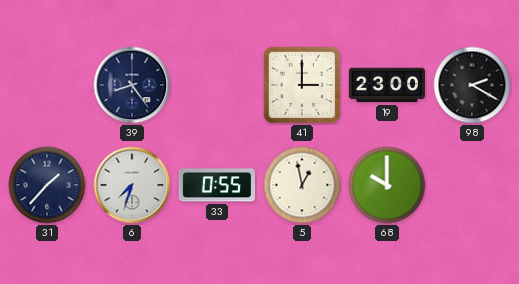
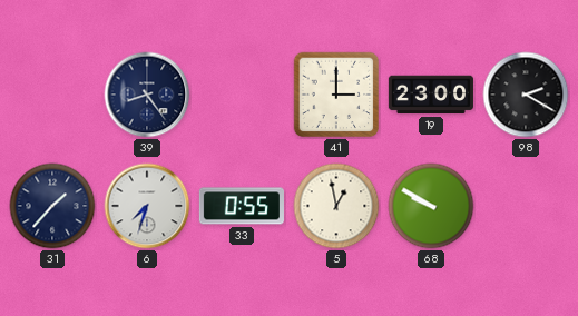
68: 10:00 -> 9:50
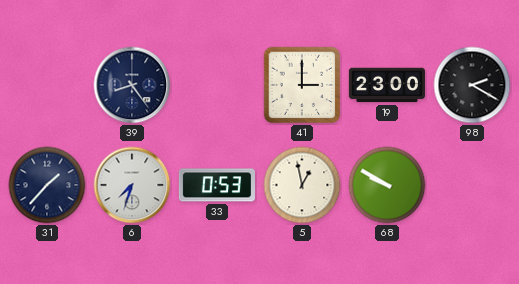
33: 0:55 -> 0:53
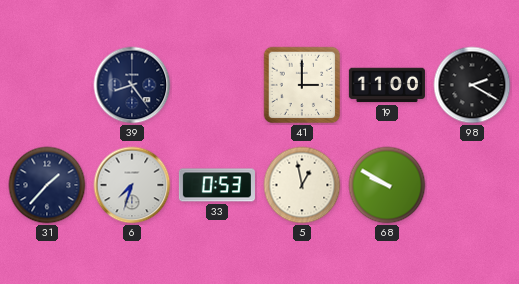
19: 23:00 -> 11:00
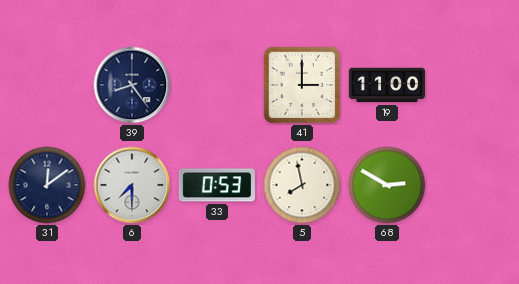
98: 2:20 -> none
31: 1:37 -> 12:09
6: 7:33 -> 7:30
5: 12:58 -> 7:58
68: 9:50 -> 2:50
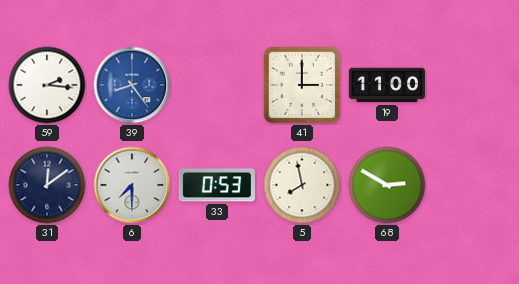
59: none -> 2:16
39 dial: navy -> blue
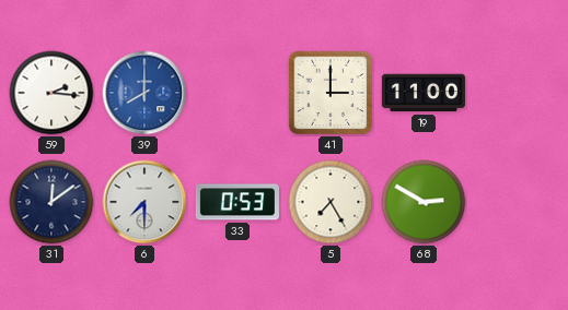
39: 8:24 -> 8:00
5: 7:58 -> 7:25
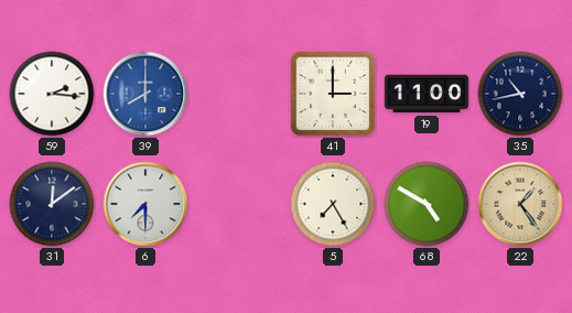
35: none -> 10:43
33: 0:53 -> none
68: 2:50 -> 4:50
22: none -> 1:24
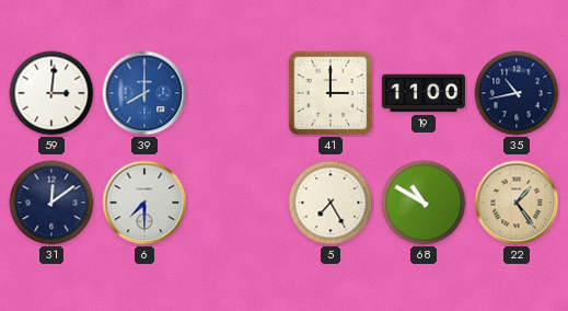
59: 2:16 -> 3:01
68: 4:50 -> 10:50
